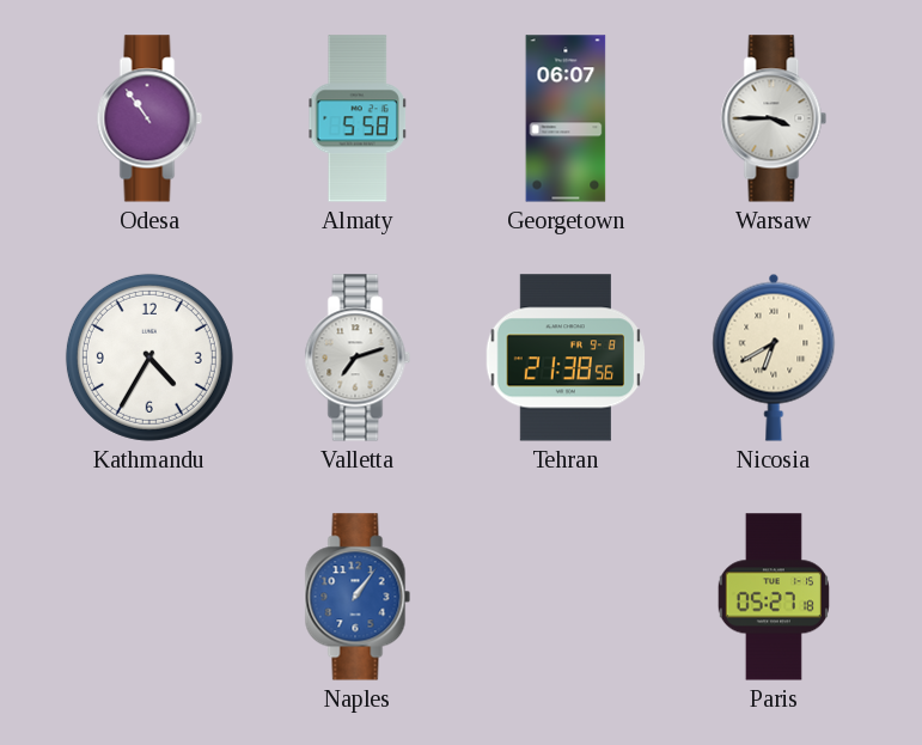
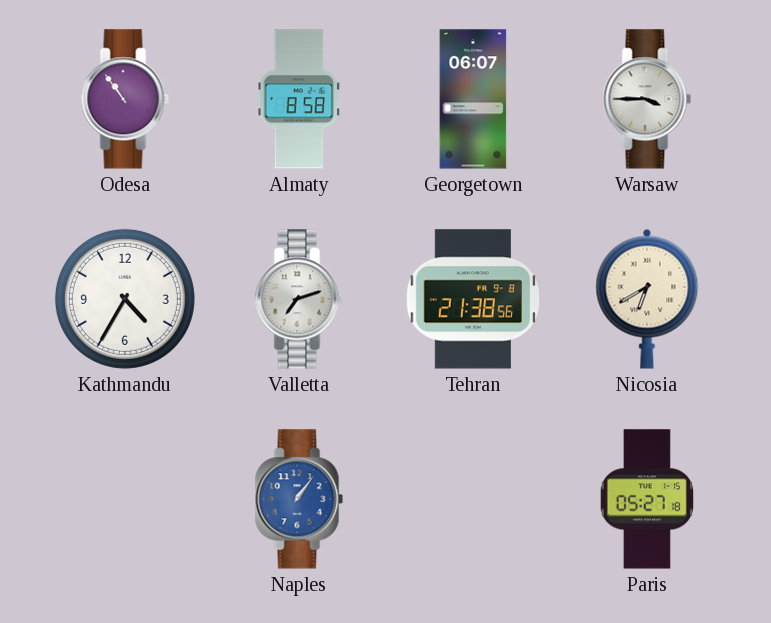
Almaty: 5:58 -> 8:58
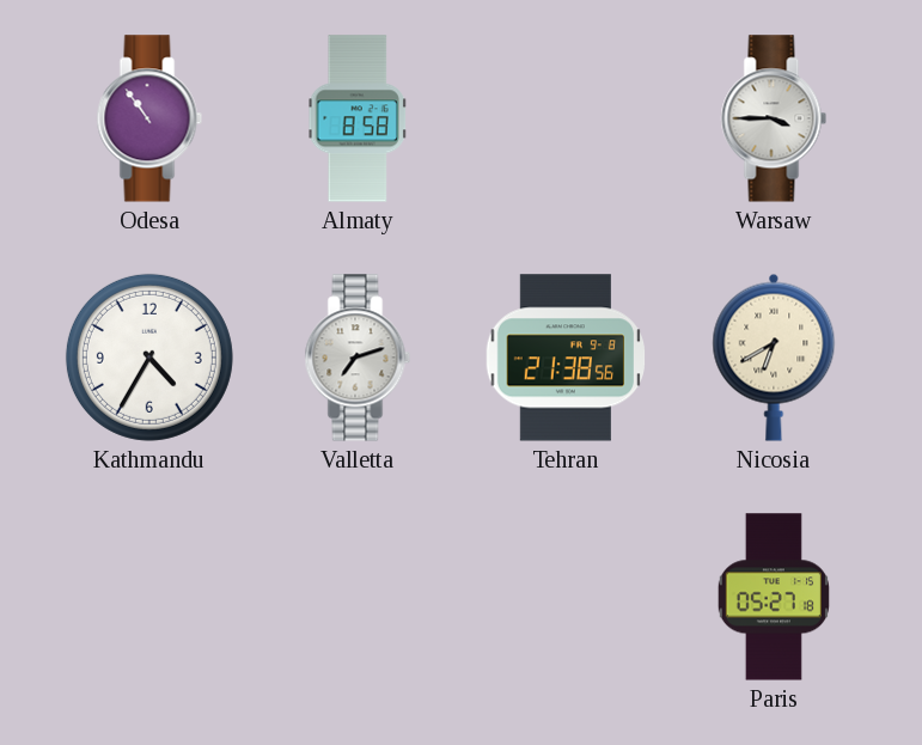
Georgetown: 06:07 -> none
Naples: 1:06 -> none
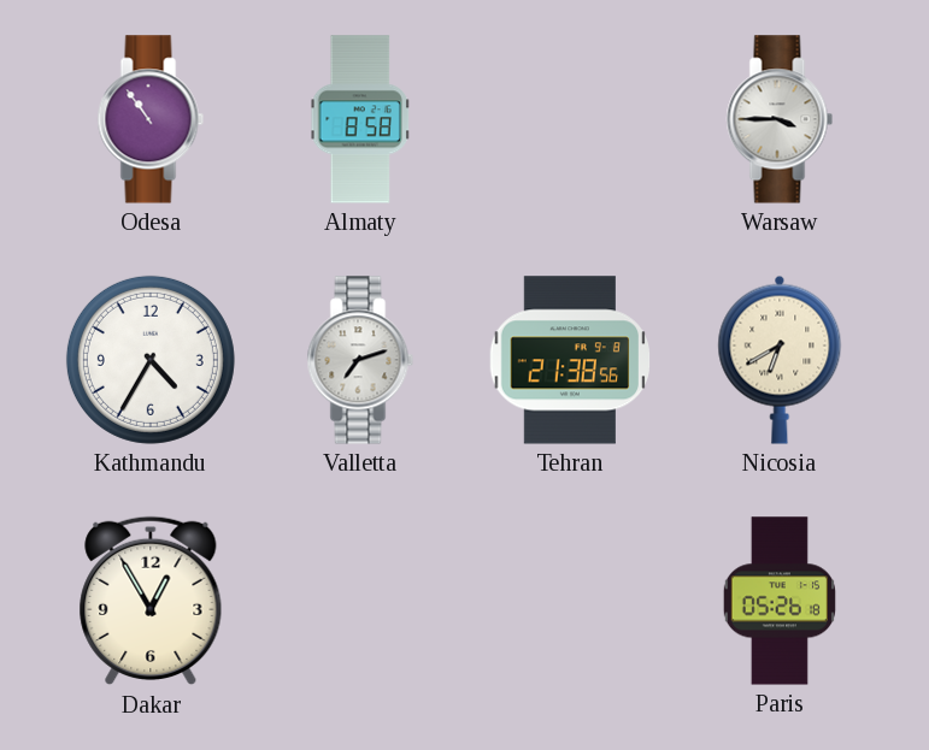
Dakar: none -> 12:55
Paris: 05:27 -> 05:26
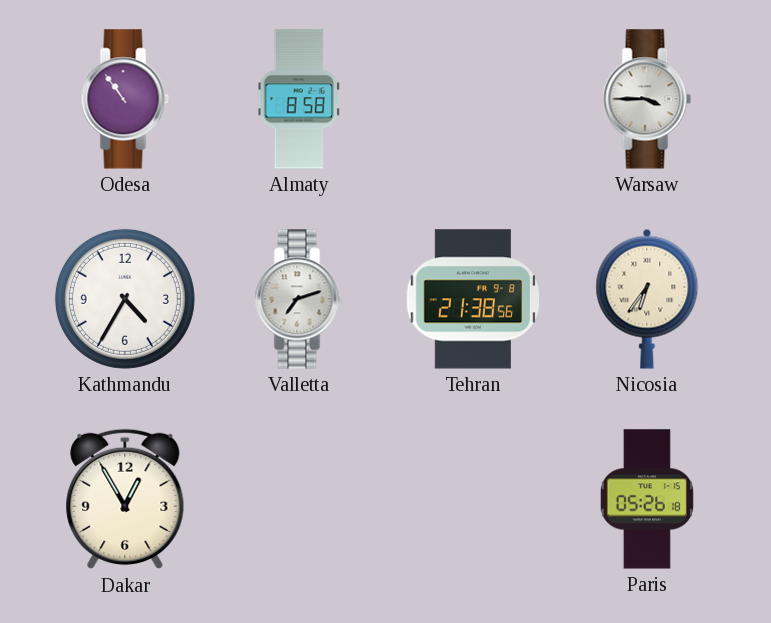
Nicosia: 6:40 -> 6:36
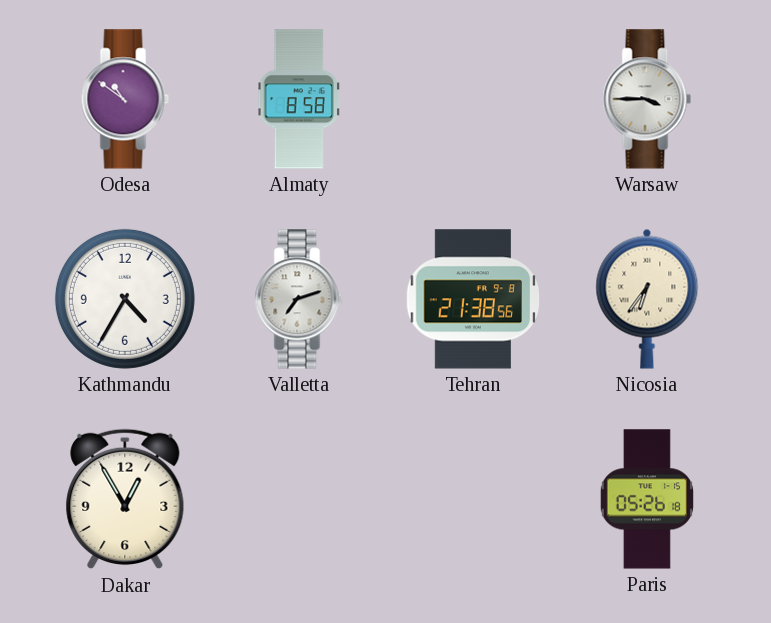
Odesa: 10:54 -> 10:51
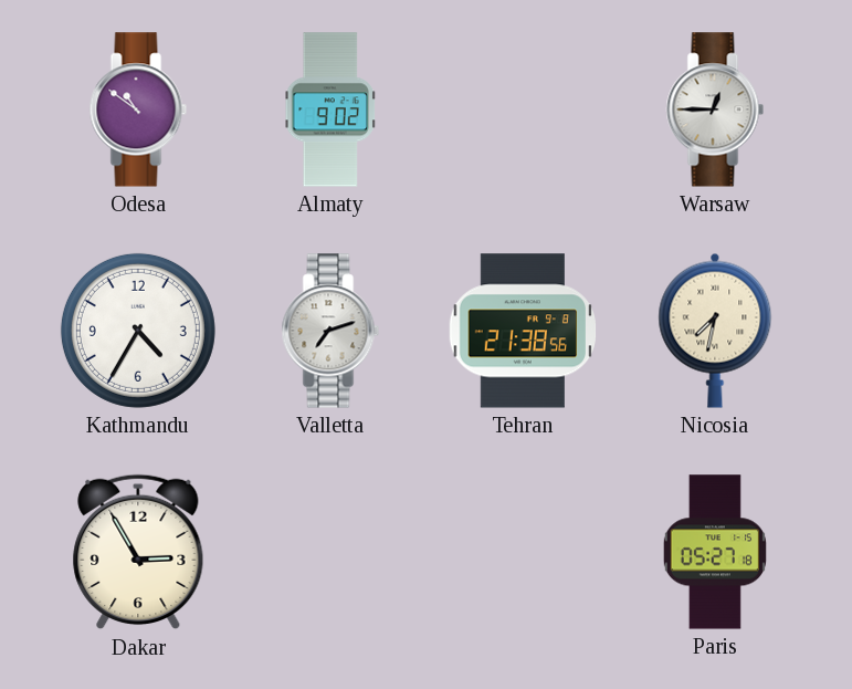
Almaty: 8:58 -> 9:02
Warsaw: 3:45 -> 12:45
Nicosia: 6:36 -> 7:32
Dakar: 12:55 -> 2:55
Paris: 05:26 -> 05:27
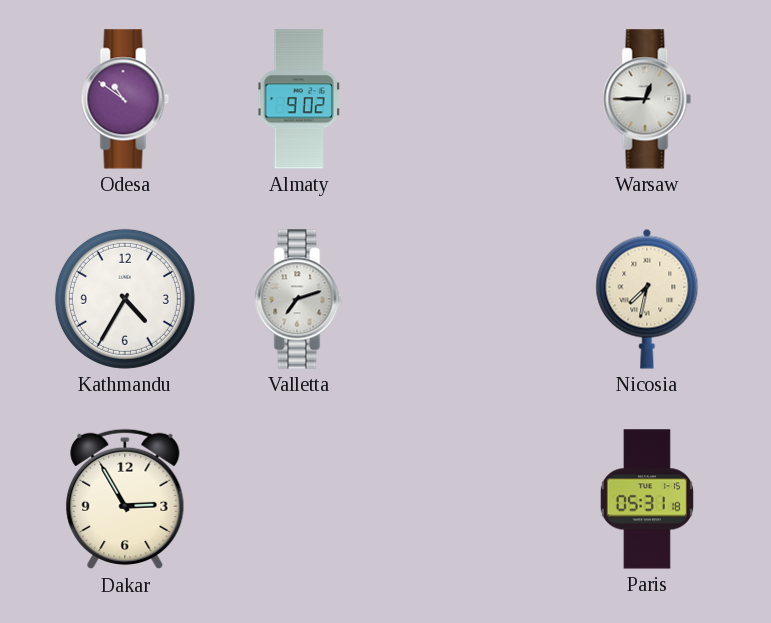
Tehran: 21:38 -> none
Paris: 05:27 -> 05:31
